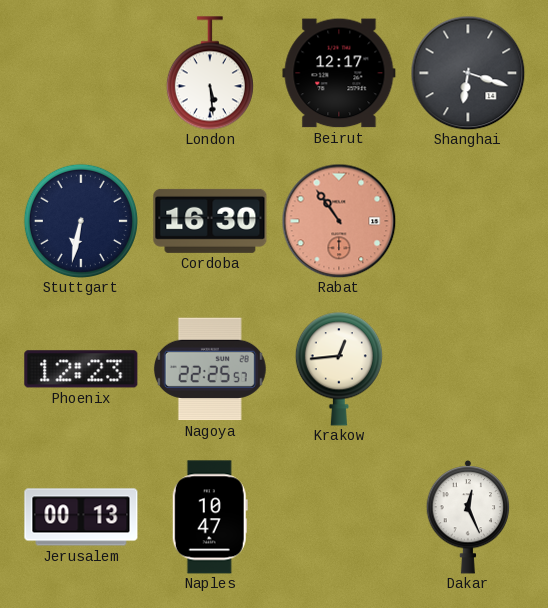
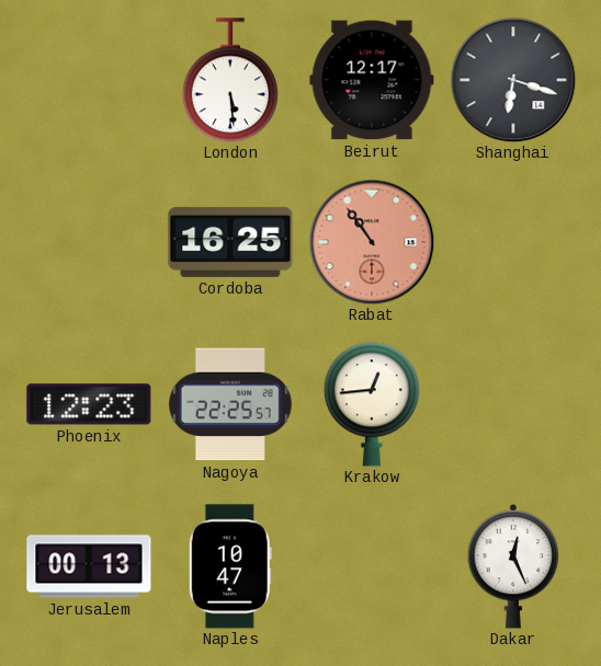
Stuttgart: 6:32 -> none
Cordoba: 16:30 -> 16:25
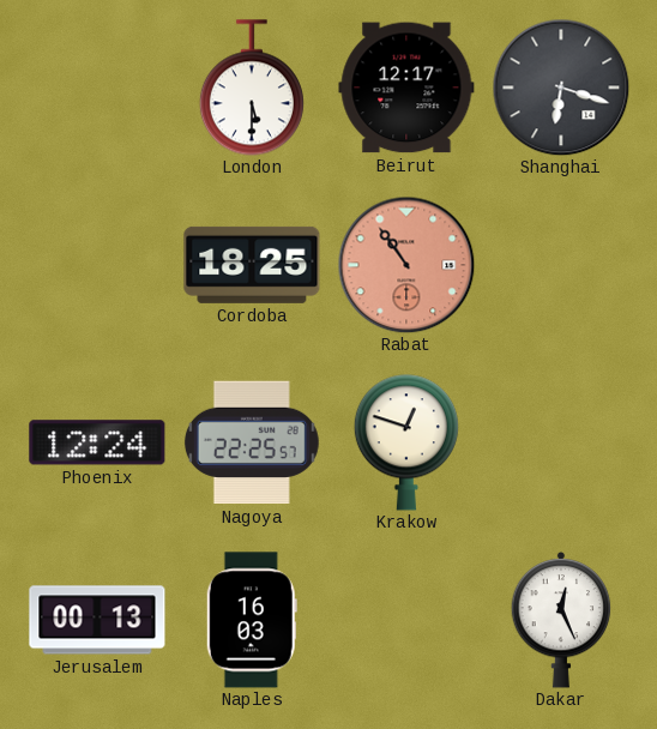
London: 5:29 -> 5:30
Cordoba: 16:25 -> 18:25
Phoenix: 12:23 -> 12:24
Krakow: 12:44 -> 12:48
Naples: 10:47 -> 16:03
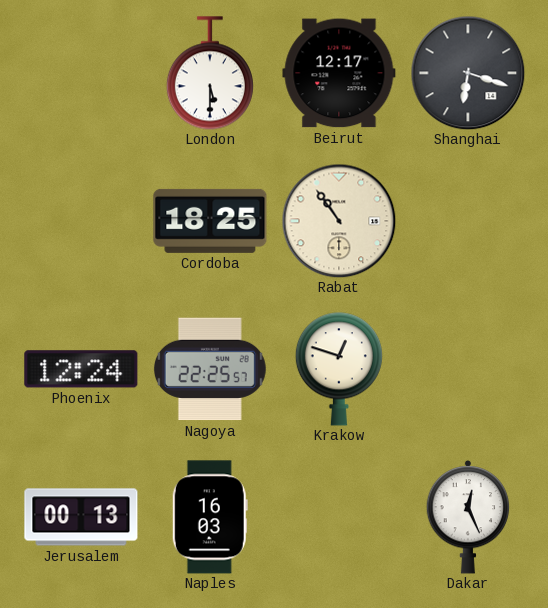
Rabat dial: salmon -> cream
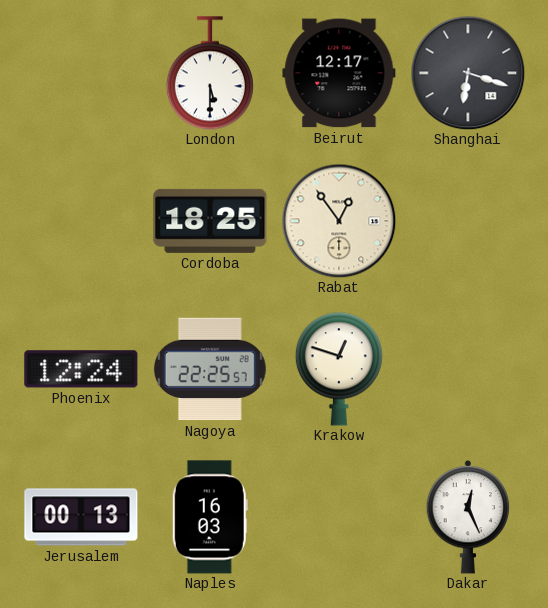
Rabat: 10:54 -> 12:54
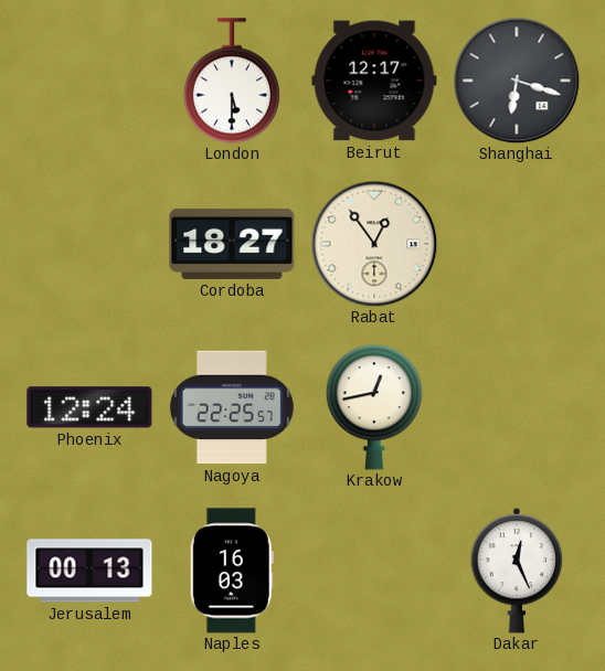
Cordoba: 18:25 -> 18:27
Krakow: 12:48 -> 12:43
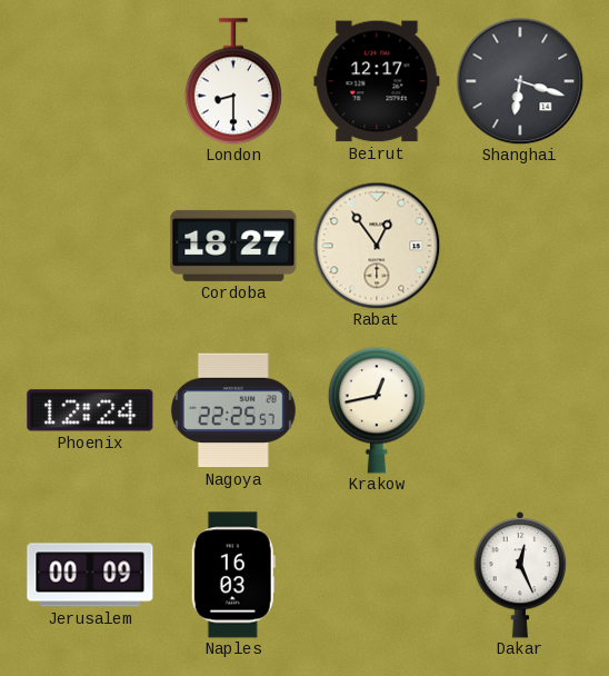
London: 5:30 -> 8:30
Jerusalem: 00:13 -> 00:09
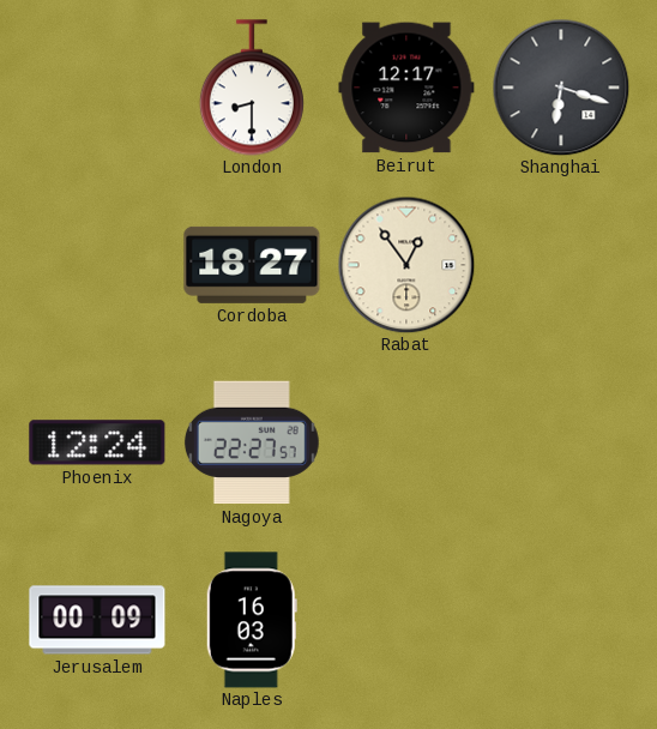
Nagoya: 22:25 -> 22:27
Krakow: 12:43 -> none
Dakar: 12:26 -> none
